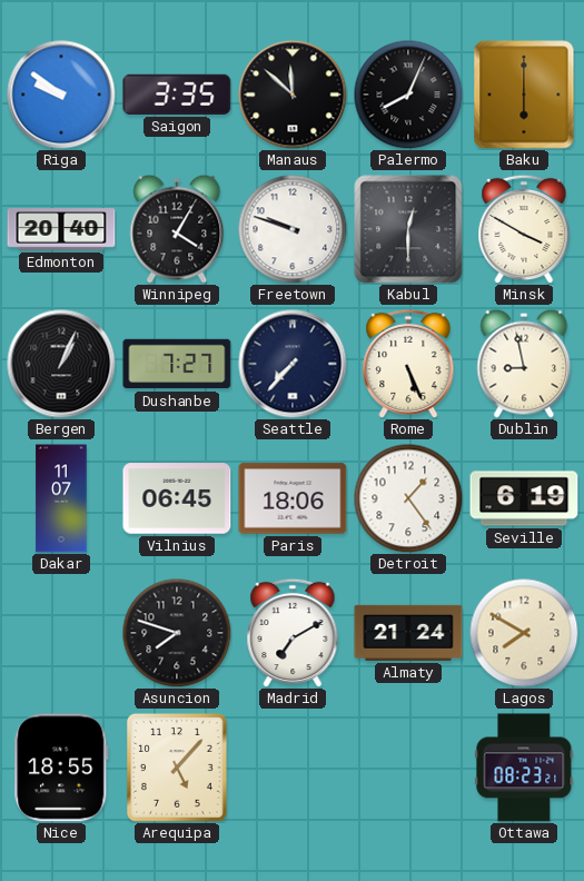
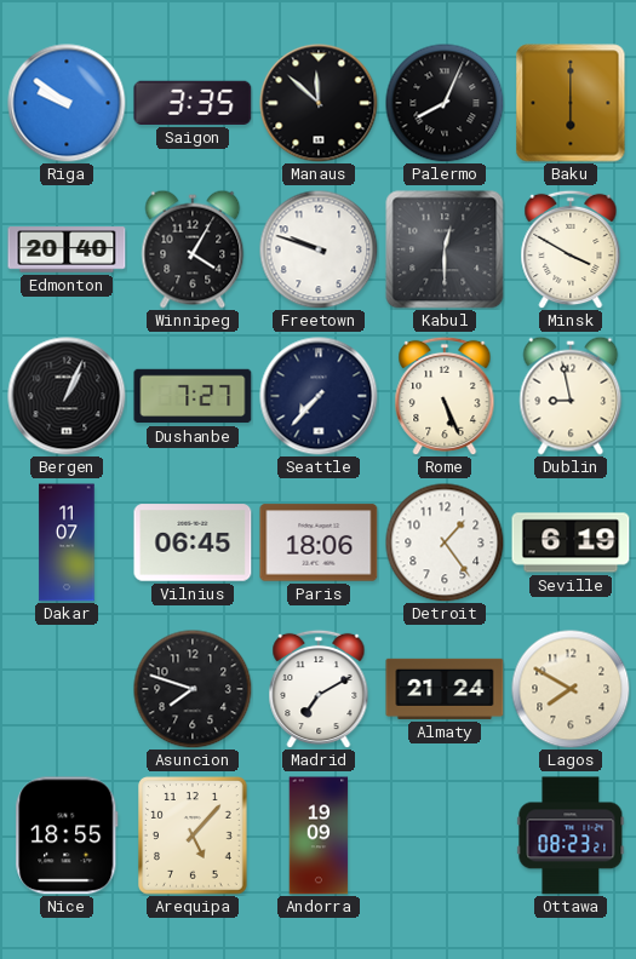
Andorra: none -> 19:09
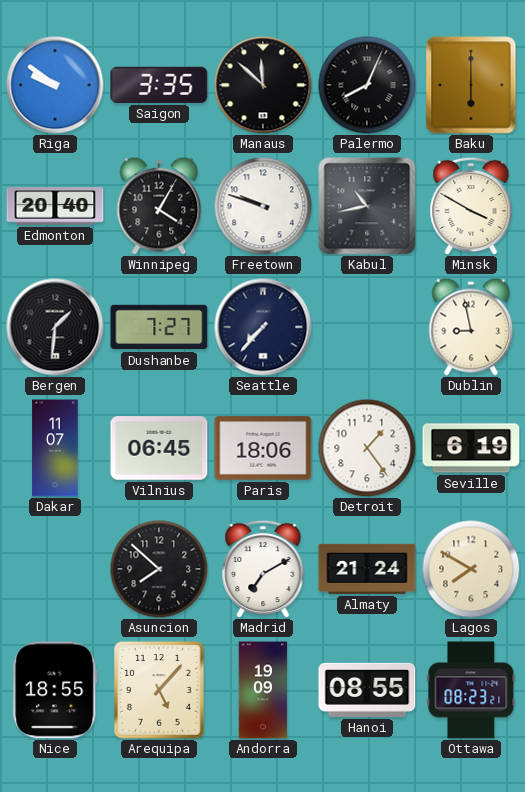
Kabul: 12:30 -> 10:43
Bergen: 1:04 -> 1:31
Rome: 5:26 -> none
Asuncion: 7:48 -> 7:52
Hanoi: none -> 08:55
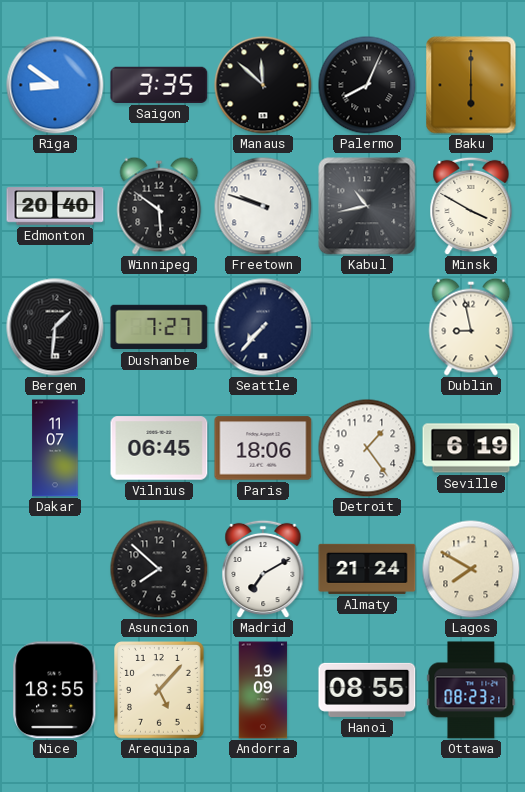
Riga: 9:51 -> 8:51
Winnipeg: 4:05 -> 5:51
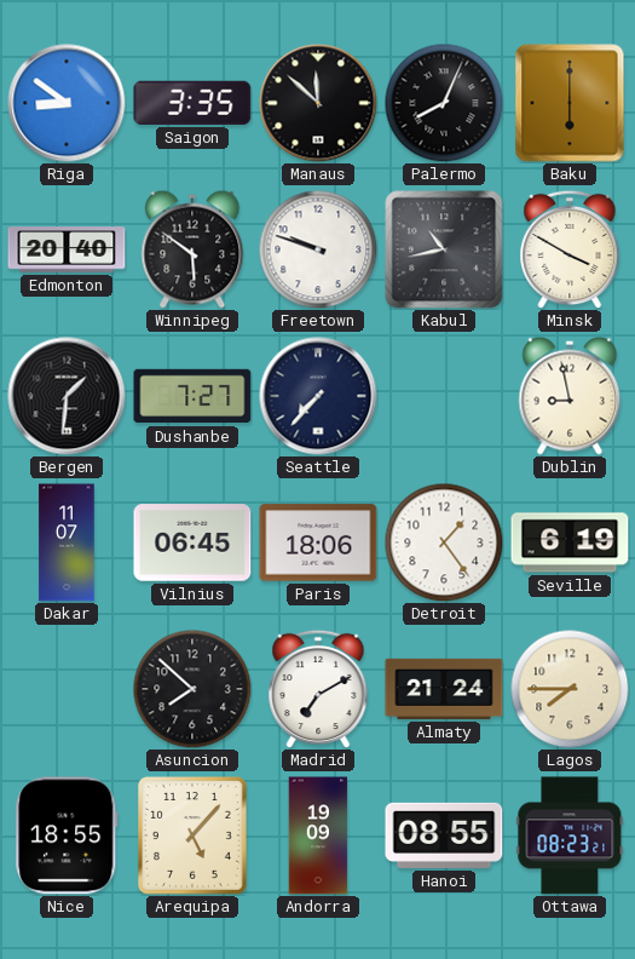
Lagos: 7:50 -> 7:45
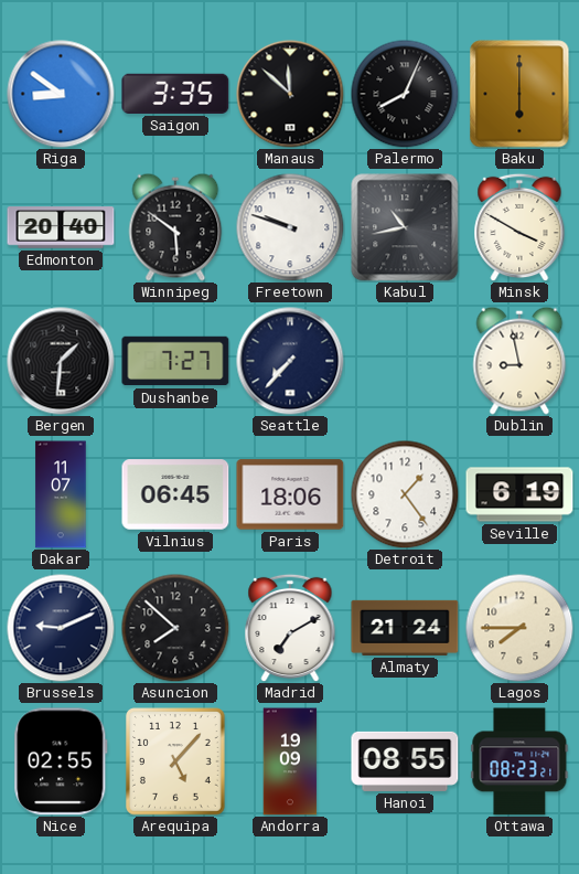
Brussels: none -> 9:11
Nice: 18:55 -> 02:55
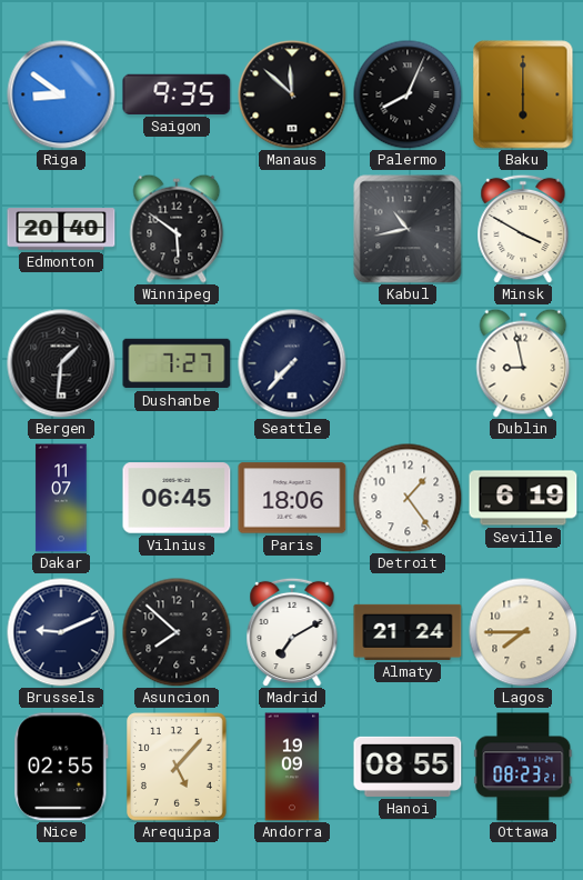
Saigon: 3:35 -> 9:35
Freetown: 9:48 -> none
